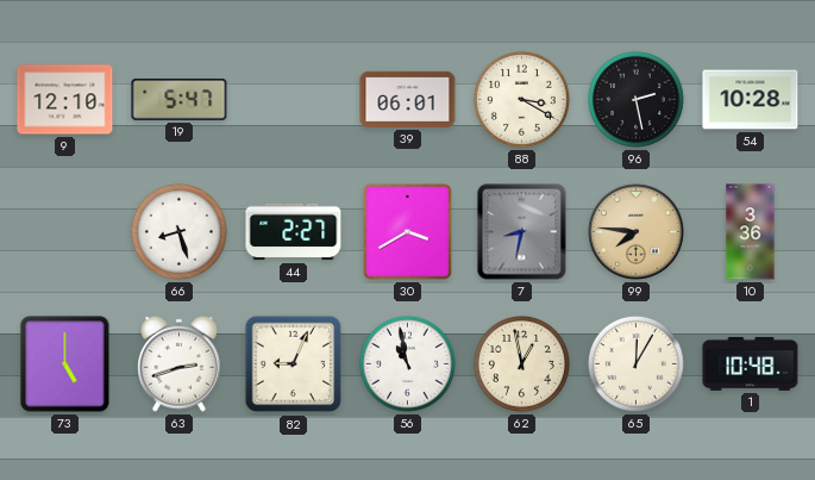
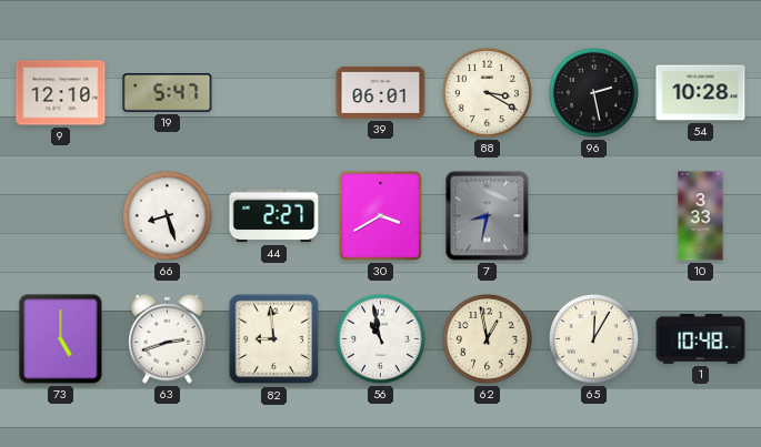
99: 7:46 -> none
10: 3:36 -> 3:33
82: 9:04 -> 8:59
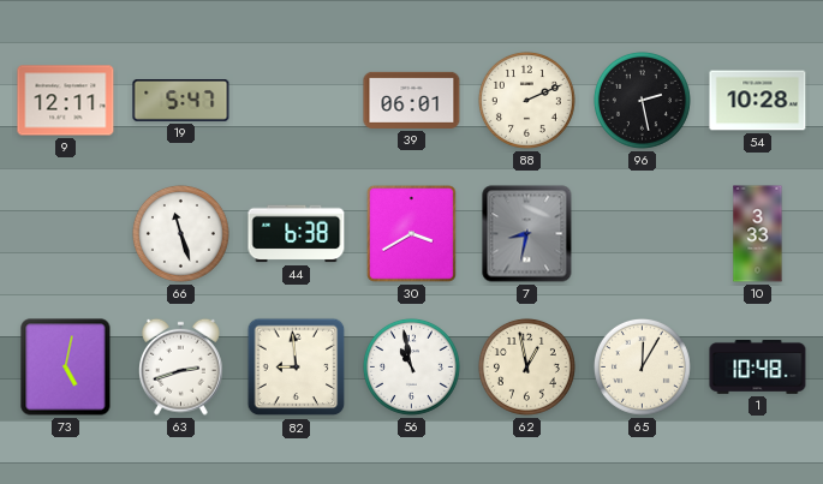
9: 12:10 -> 12:11
88: 3:20 -> 2:11
66: 8:27 -> 11:27
44: 2:27 -> 6:38
73: 5:00 -> 5:02
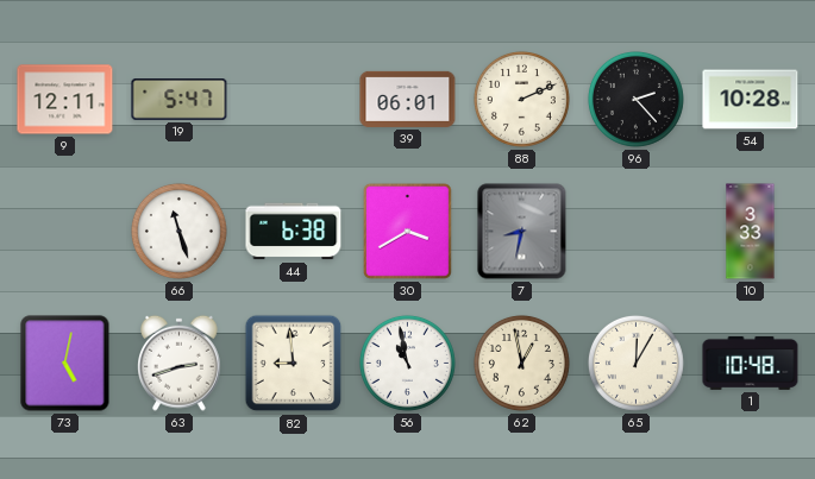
96: 2:28 -> 2:23
